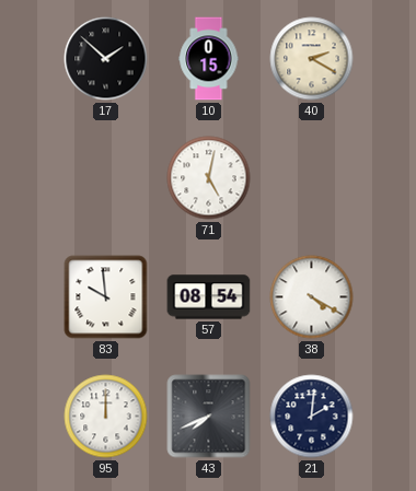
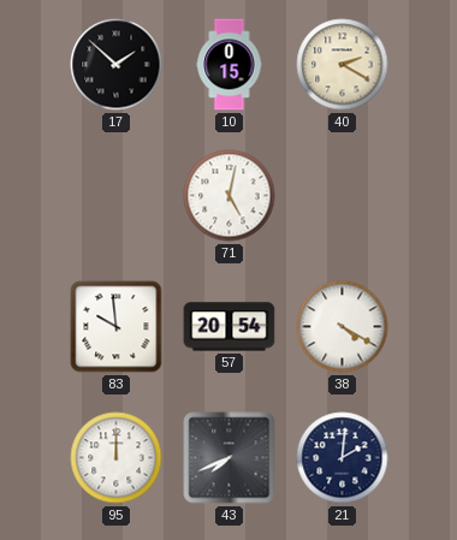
57: 08:54 -> 20:54
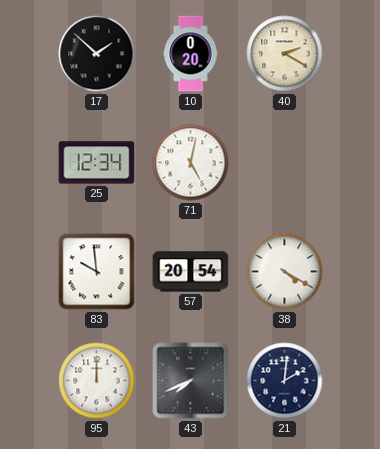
10: 0:15 -> 0:20
25: none -> 12:34
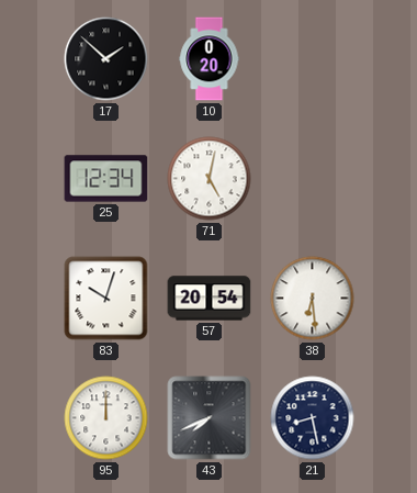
40: 2:20 -> none
83: 9:59 -> 10:03
38: 4:20 -> 6:29
21: 2:01 -> 8:28
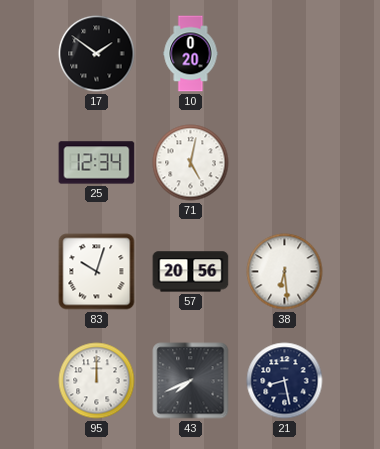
17: 1:52 -> 1:51
57: 20:54 -> 20:56
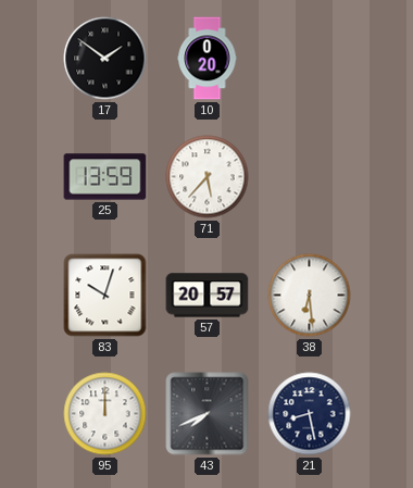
25: 12:34 -> 13:59
71: 5:02 -> 5:37
57: 20:56 -> 20:57
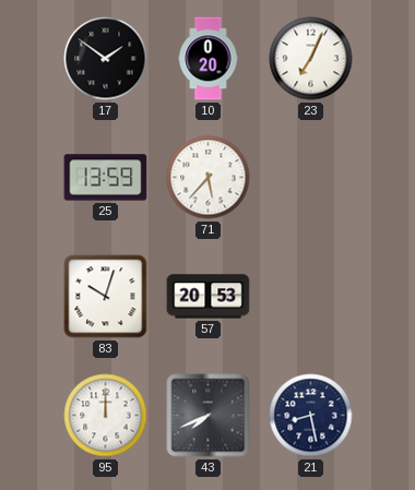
23: none -> 7:04
57: 20:57 -> 20:53
38: 6:29 -> none
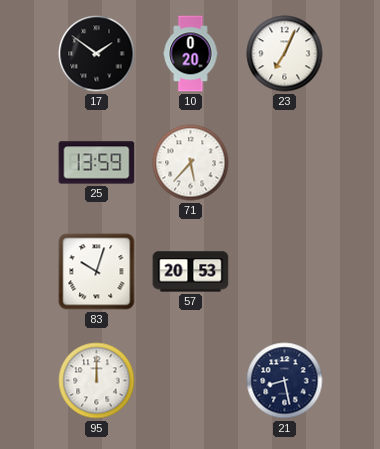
43: 7:41 -> none
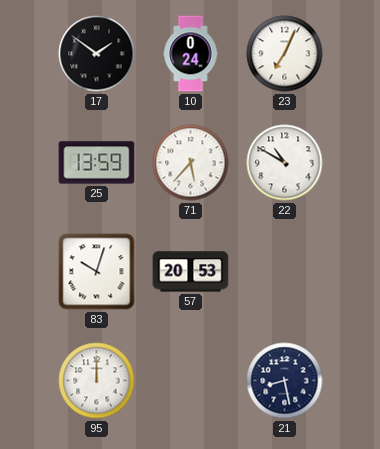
10: 0:20 -> 0:24
22: none -> 10:50
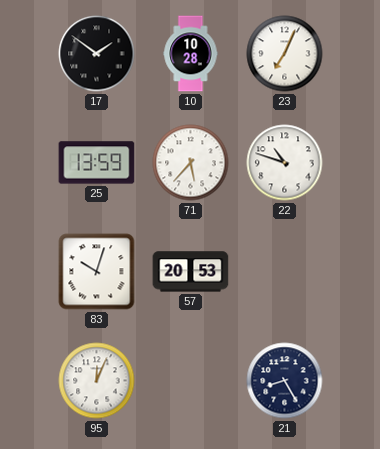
10: 0:24 -> 10:28
22: 10:50 -> 10:48
95: 12:00 -> 12:04
21: 8:28 -> 8:25
